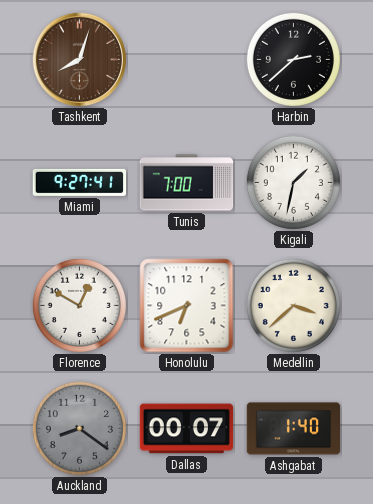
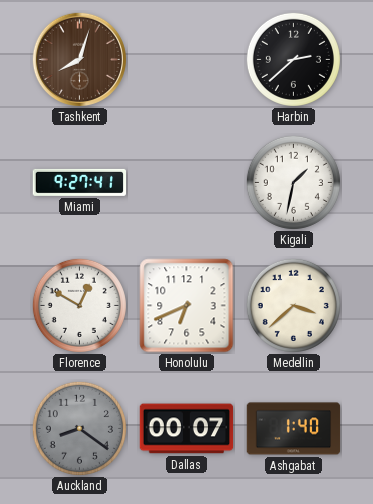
Tunis: 7:00 -> none
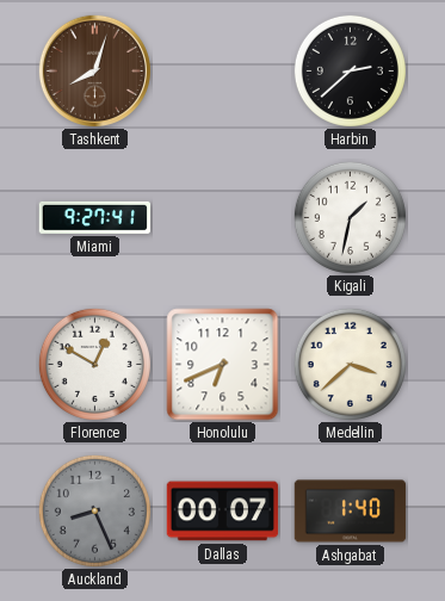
Auckland: 8:21 -> 8:26
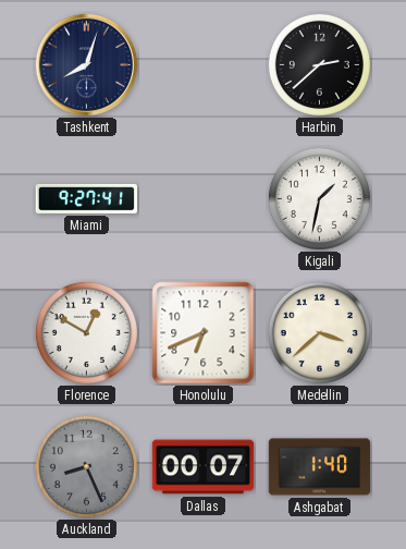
Tashkent dial: brown -> navy
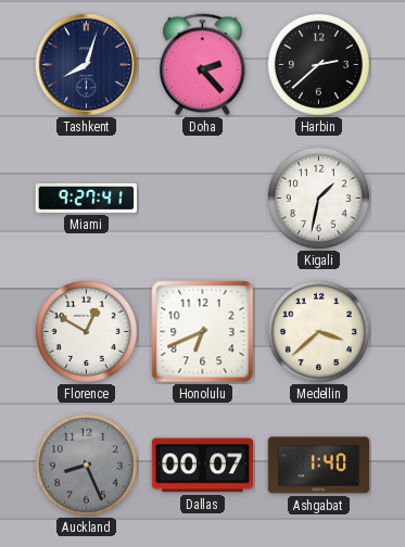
Doha: none -> 2:23
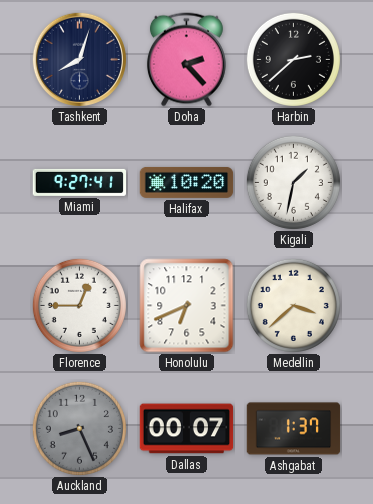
Halifax: none -> 10:20
Florence: 12:50 -> 12:45
Ashgabat: 1:40 -> 1:37
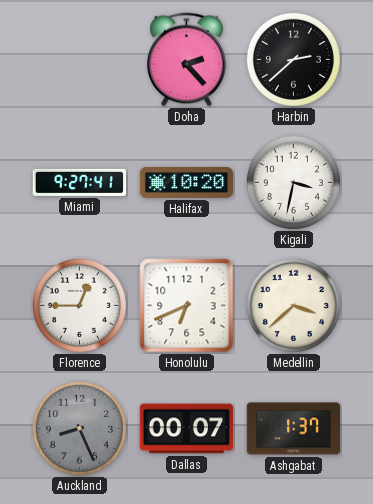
Tashkent: 8:03 -> none
Kigali: 1:32 -> 3:32
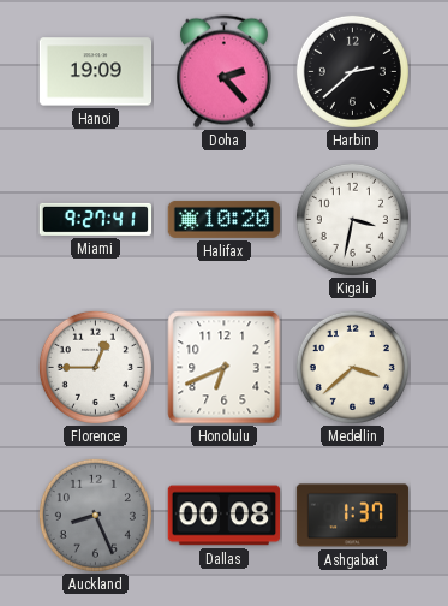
Hanoi: none -> 19:09
Dallas: 00:07 -> 00:08
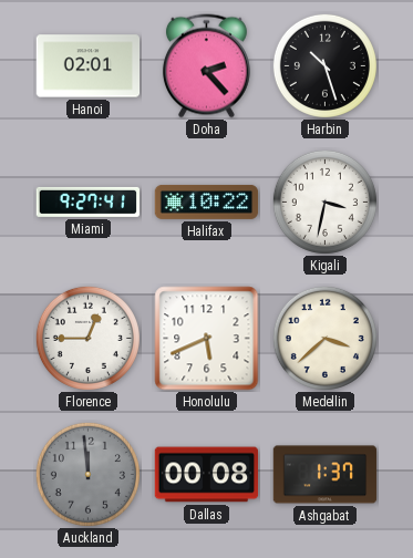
Hanoi: 19:09 -> 02:01
Harbin: 2:38 -> 10:27
Halifax: 10:20 -> 10:22
Honolulu: 6:41 -> 5:41
Auckland: 8:26 -> 11:59
